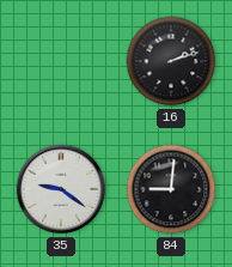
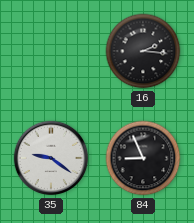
16: 2:12 -> 2:16
84: 9:01 -> 8:56
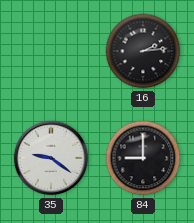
16: 2:16 -> 2:14
84: 8:56 -> 9:00
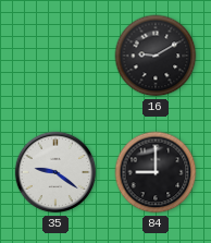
16: 2:14 -> 9:10
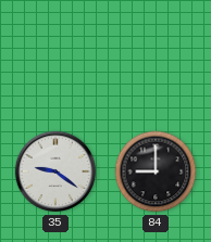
16: 9:10 -> none
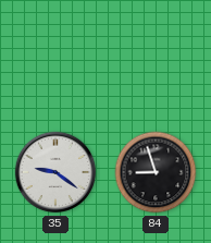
84: 9:00 -> 8:57
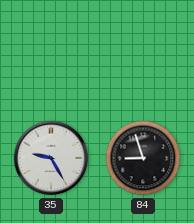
35: 9:21 -> 9:25
